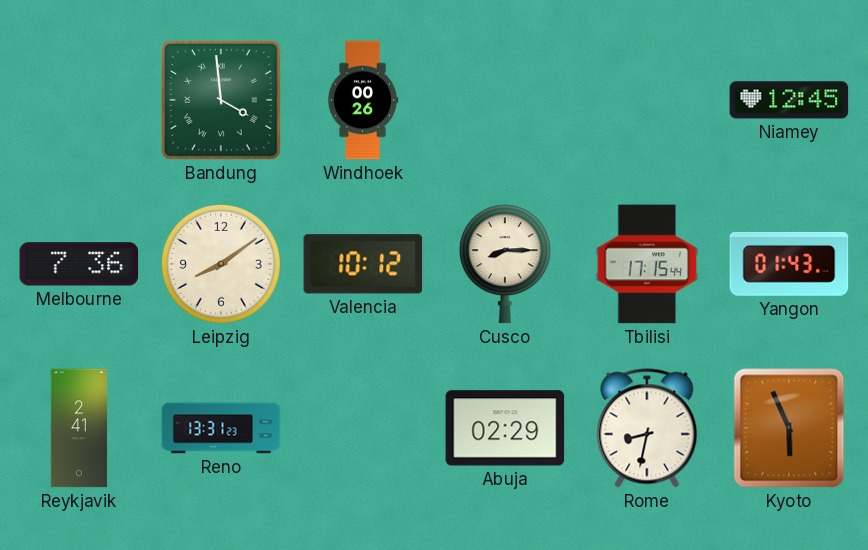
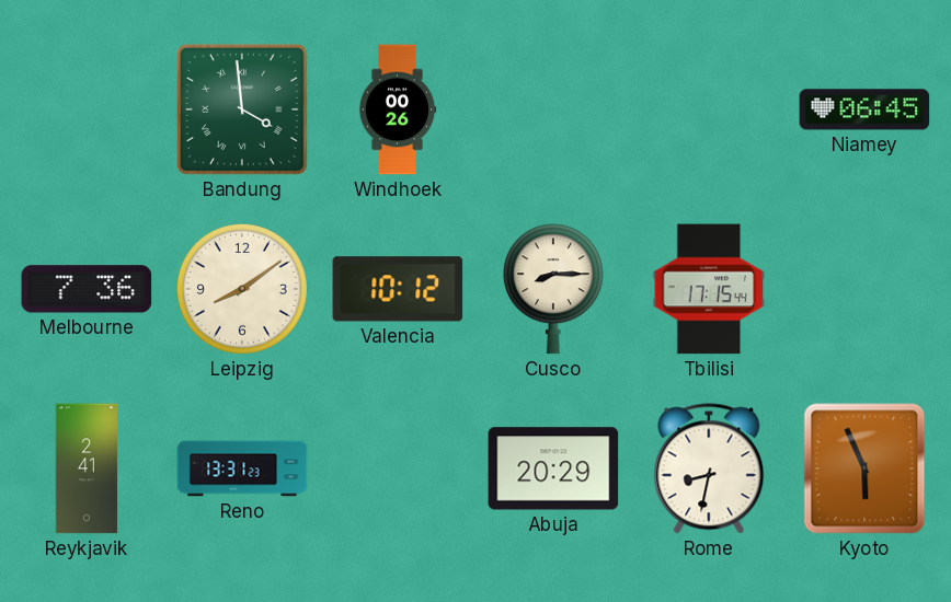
Niamey: 12:45 -> 06:45
Yangon: 01:43 -> none
Abuja: 02:29 -> 20:29
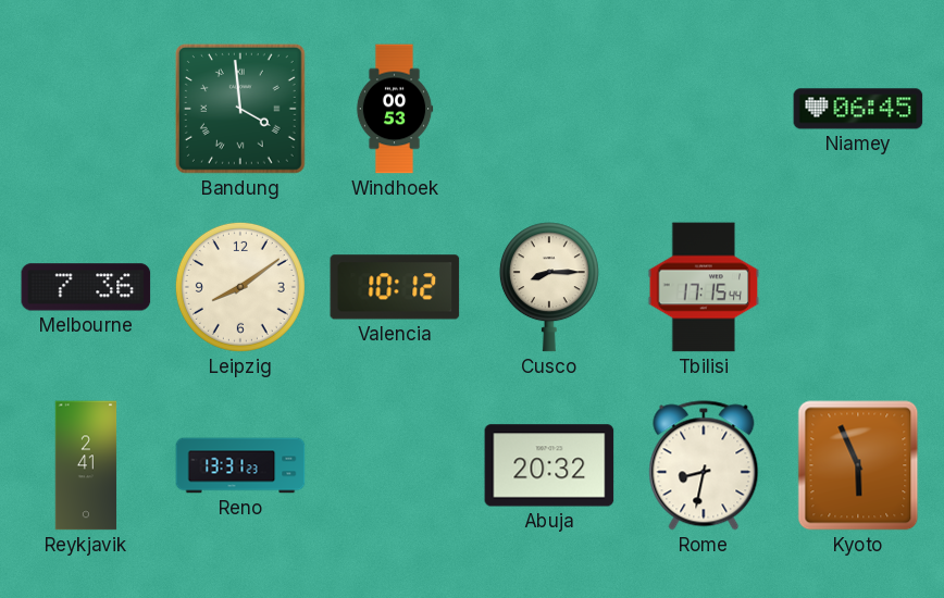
Windhoek: 00:26 -> 00:53
Abuja: 20:29 -> 20:32
